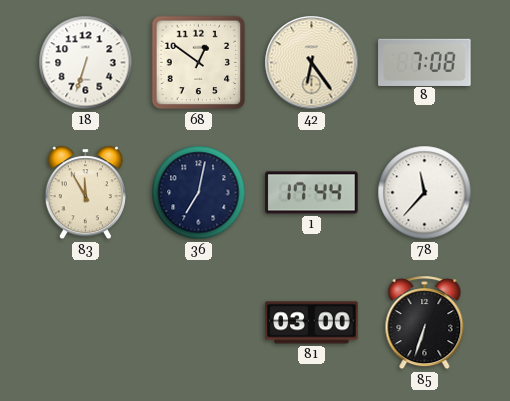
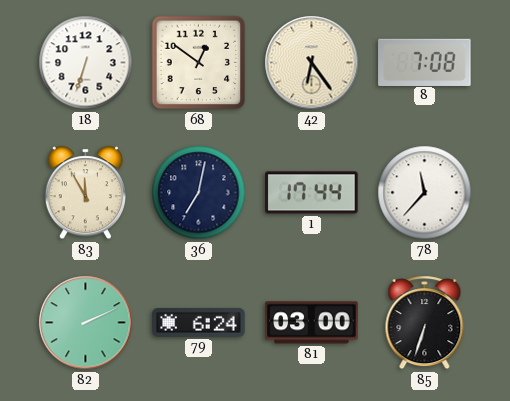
82: none -> 2:11
79: none -> 6:24
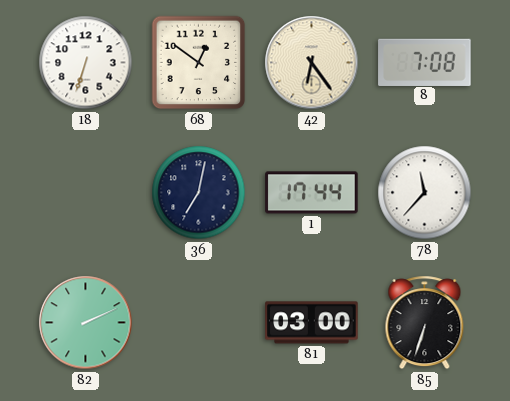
83: 11:55 -> none
79: 6:24 -> none
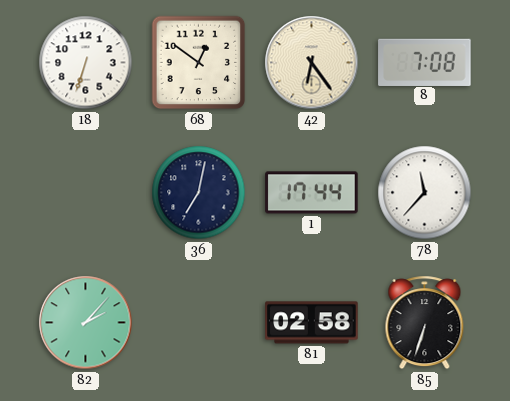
82: 2:11 -> 2:07
81: 03:00 -> 02:58
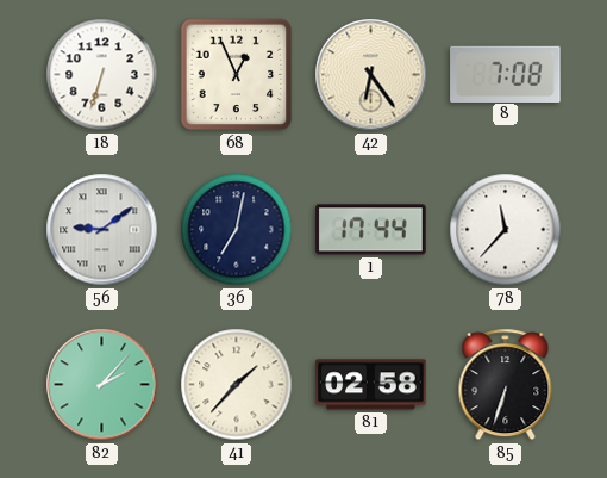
68: 12:51 -> 12:56
56: none -> 9:09
41: none -> 1:37
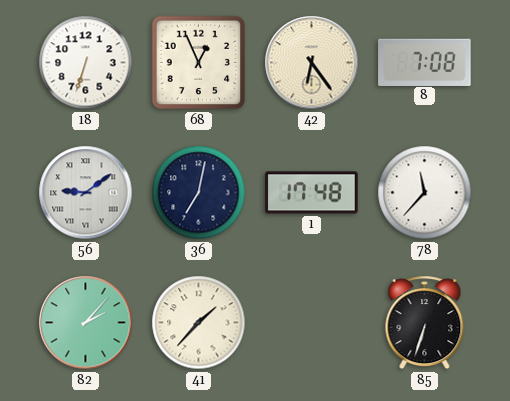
1: 17:44 -> 17:48
81: 02:58 -> none
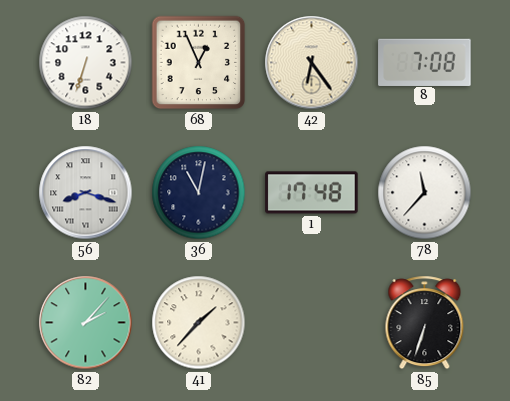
56: 9:09 -> 8:18
36: 7:02 -> 11:02
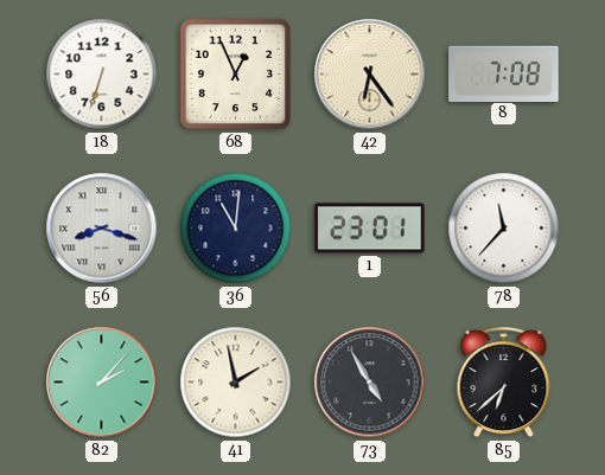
36: 11:02 -> 11:01
1: 17:48 -> 23:01
41: 1:37 -> 1:58
73: none -> 4:55
85: 6:33 -> 6:38
